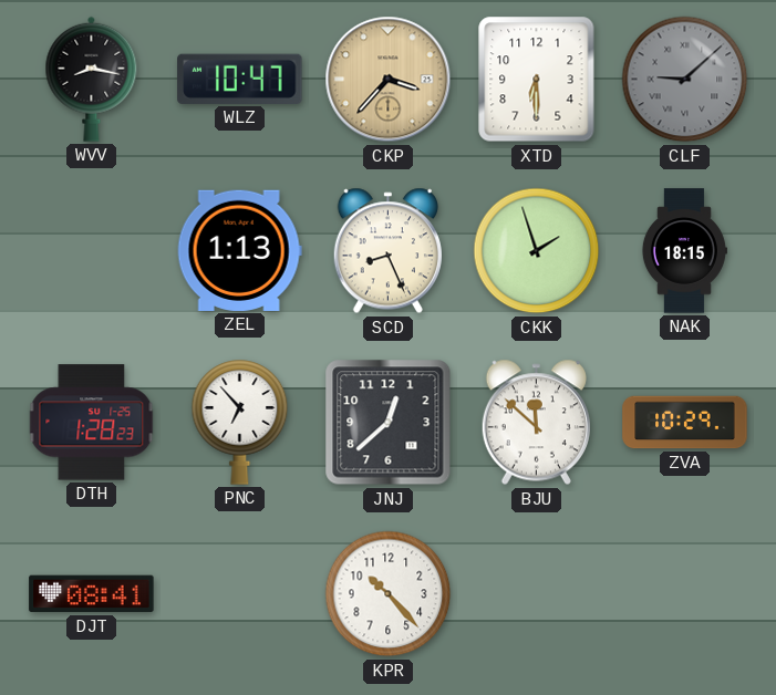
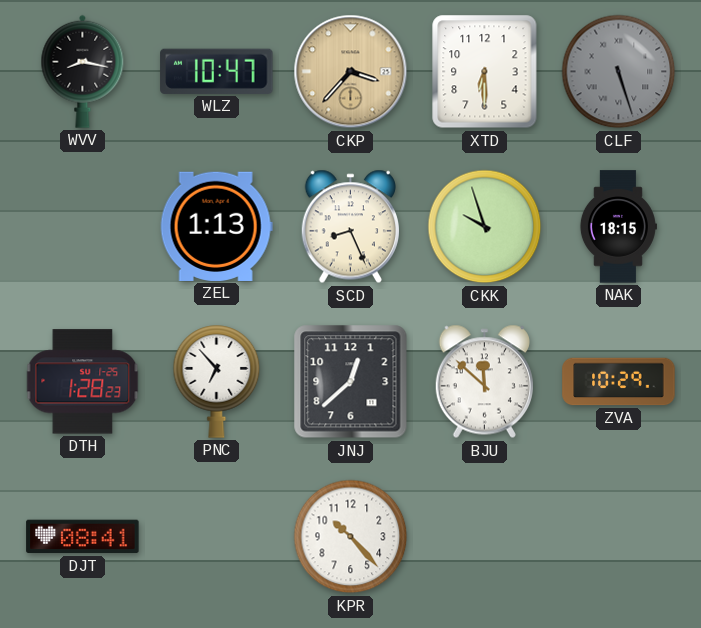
CLF: 9:08 -> 5:27
CKK: 1:57 -> 9:57
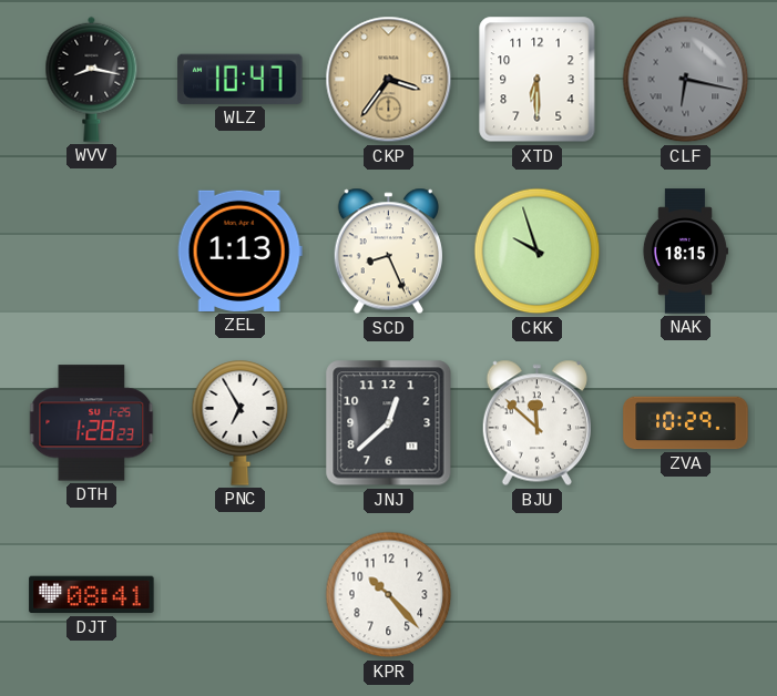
CKP: 3:37 -> 3:36
CLF: 5:27 -> 6:17
PNC: 6:53 -> 6:55
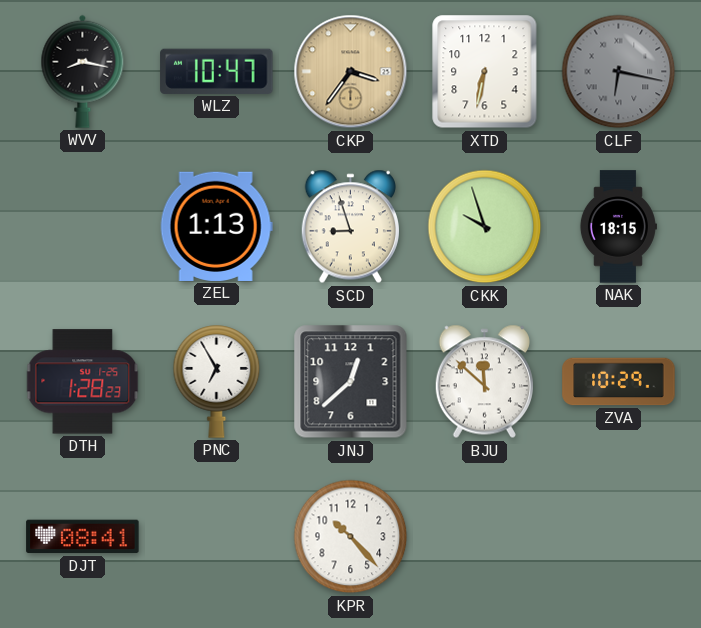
XTD: 6:30 -> 6:32
SCD: 8:26 -> 8:57
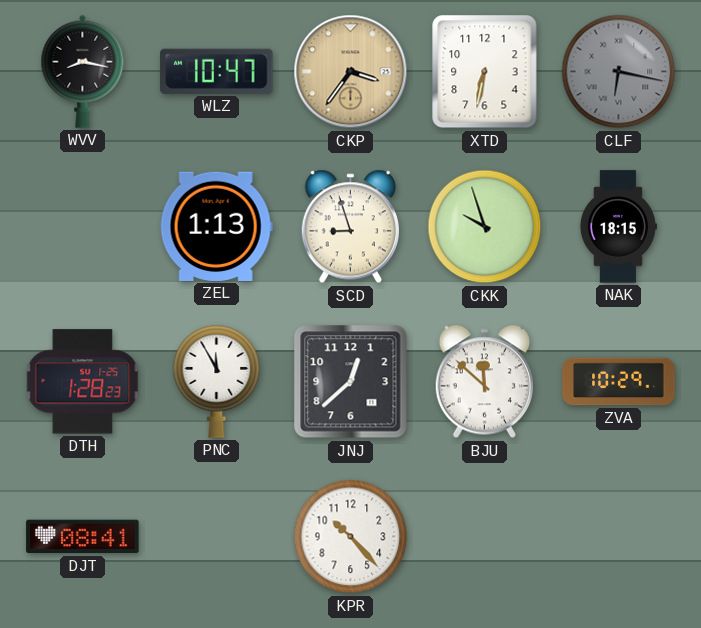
PNC: 6:55 -> 11:55
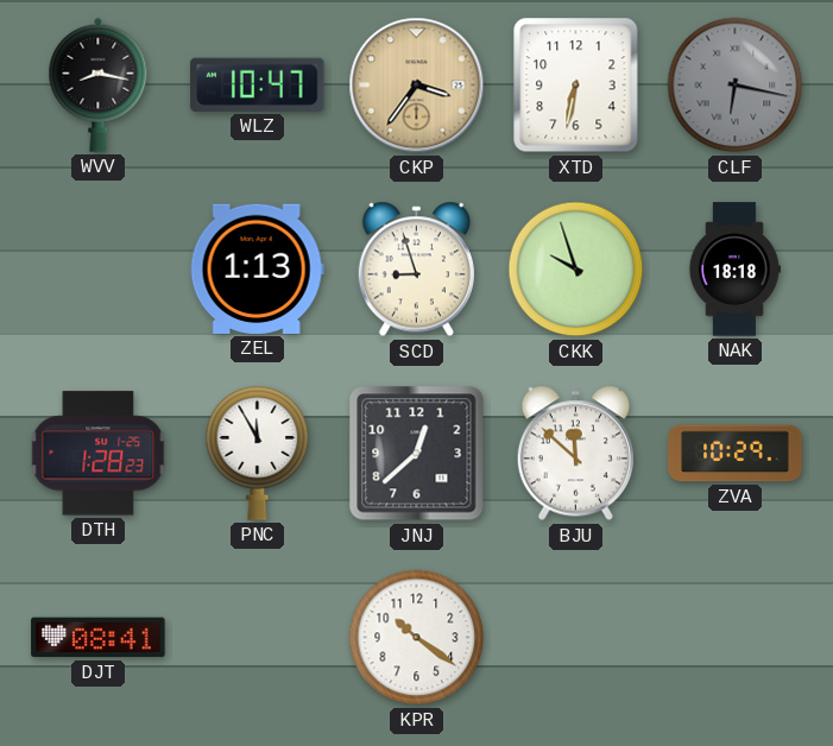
NAK: 18:15 -> 18:18
KPR: 10:23 -> 10:21
